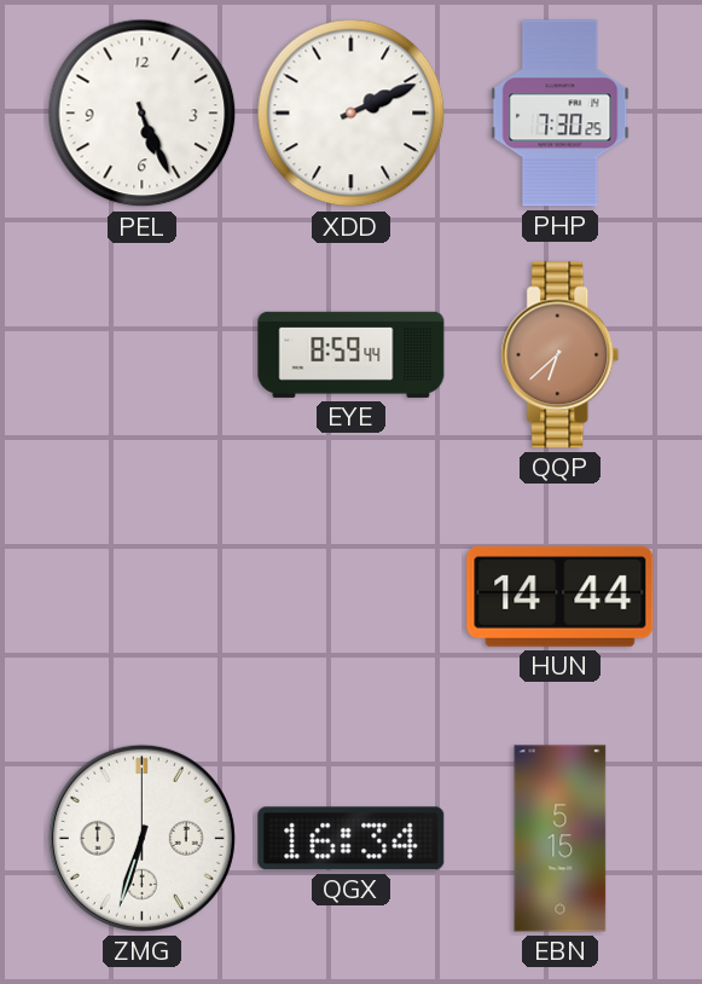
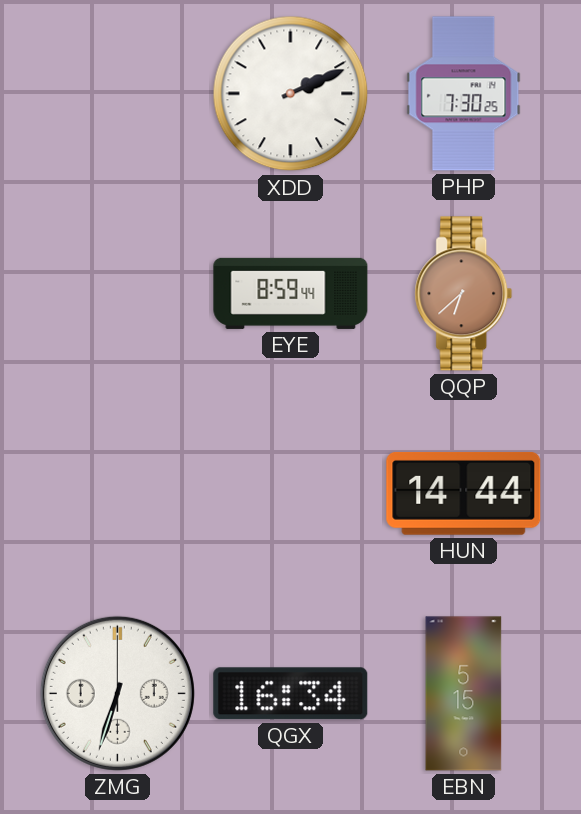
PEL: 5:26 -> none
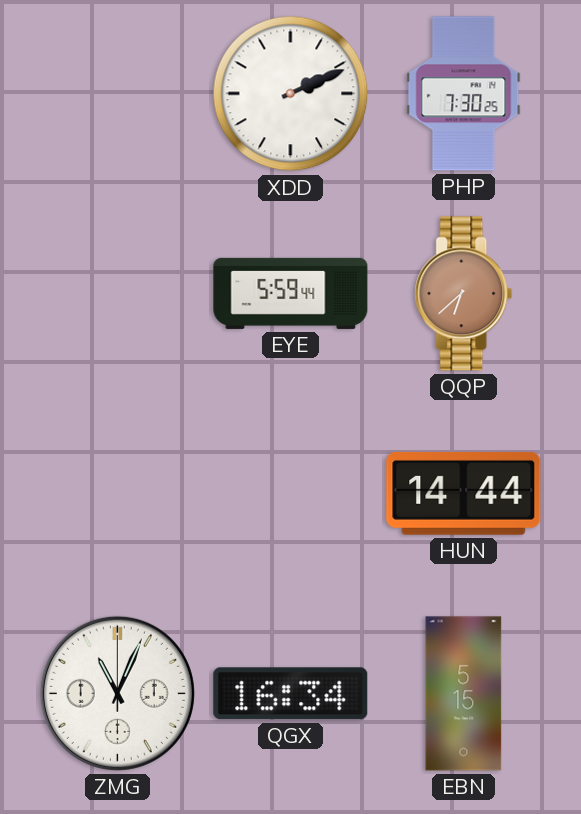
EYE: 8:59 -> 5:59
ZMG: 6:33 -> 11:04
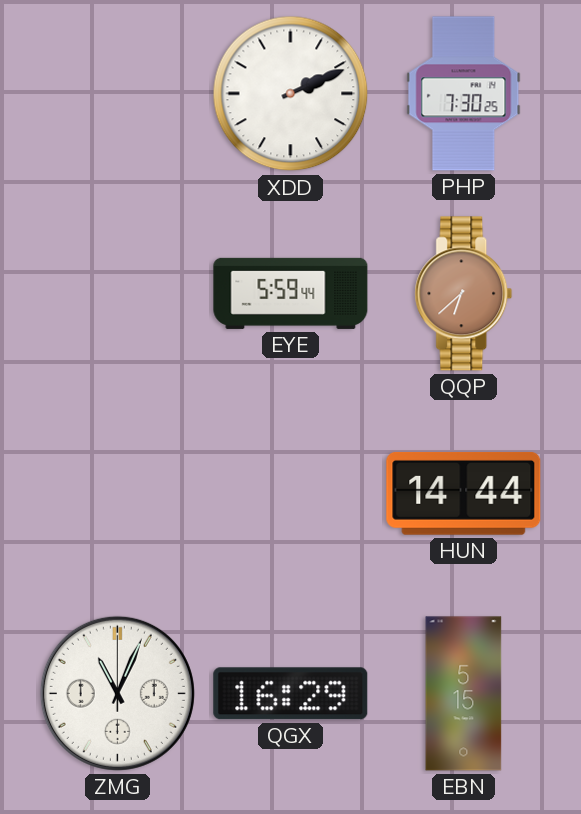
QGX: 16:34 -> 16:29
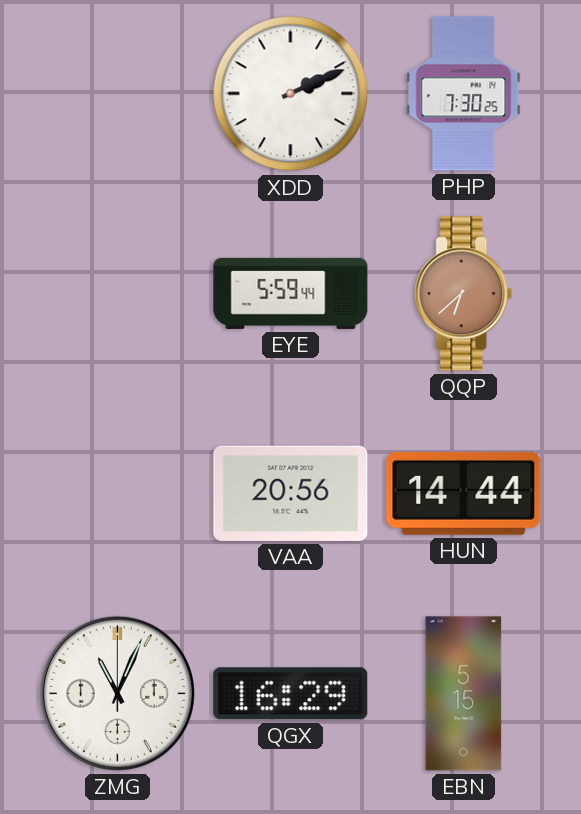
VAA: none -> 20:56
